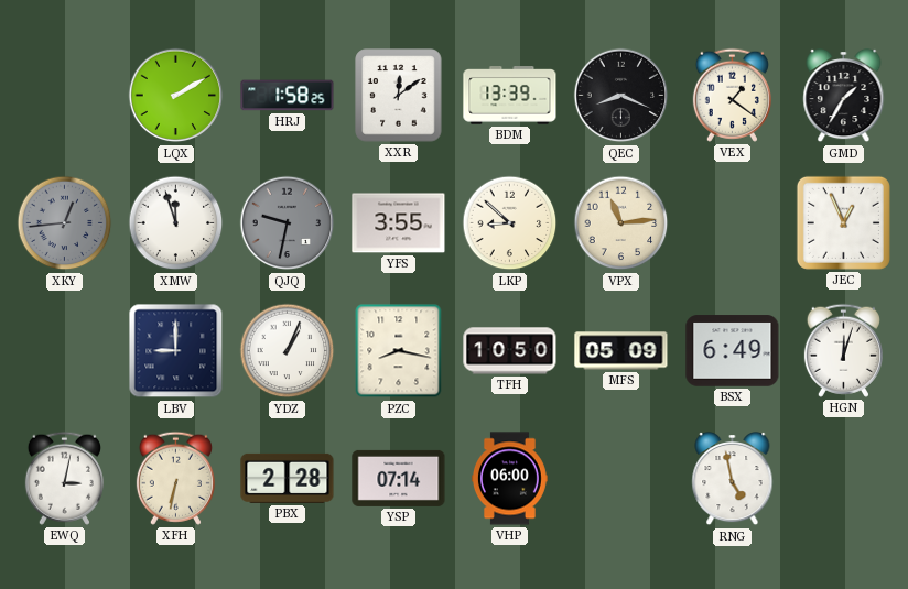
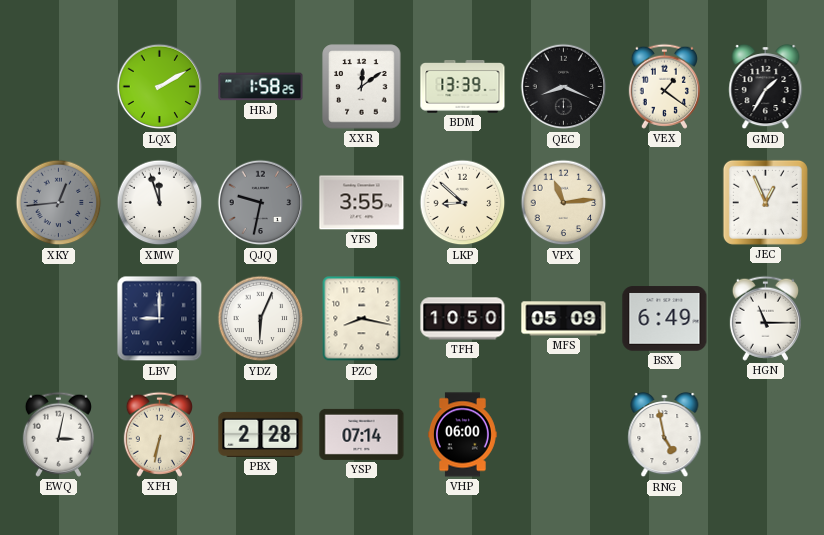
YDZ: 1:04 -> 6:04
HGN: 12:03 -> 11:15
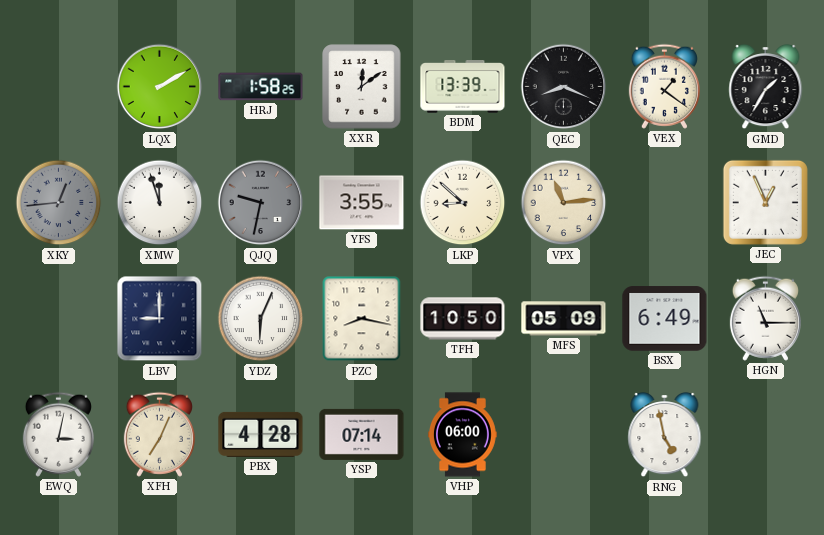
XFH: 6:32 -> 7:04
PBX: 2:28 -> 4:28
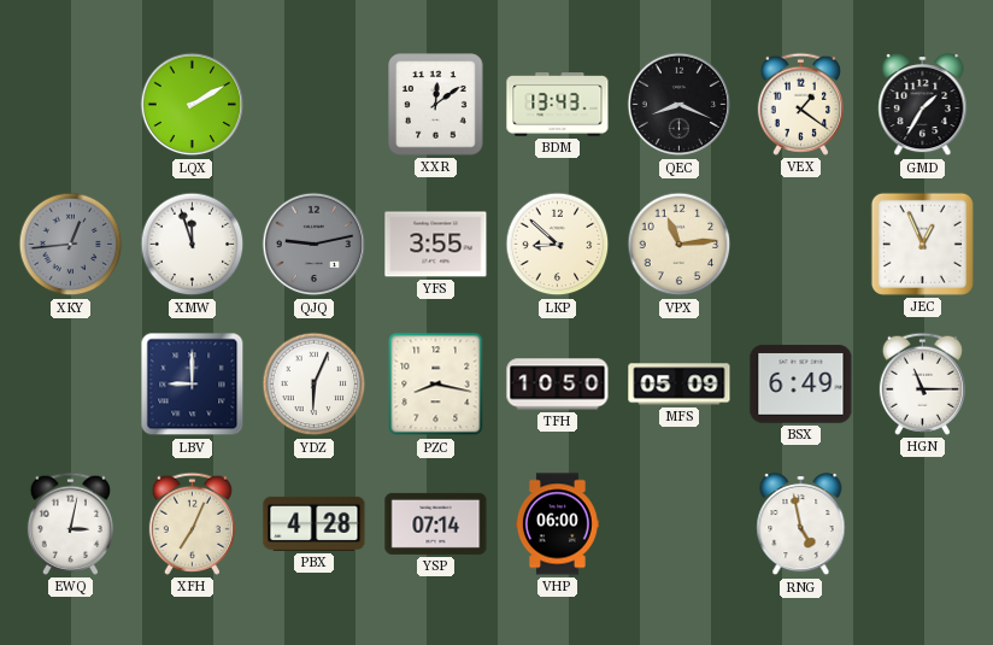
HRJ: 1:58 -> none
BDM: 13:39 -> 13:43
QJQ: 9:32 -> 9:13
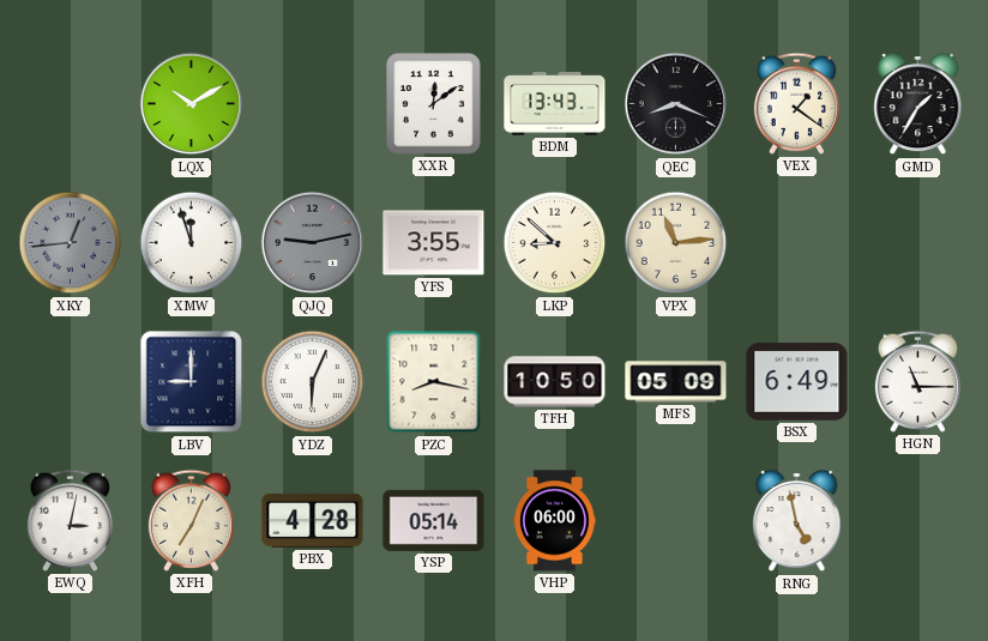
LQX: 2:10 -> 10:10
JEC: 12:56 -> none
YSP: 07:14 -> 05:14
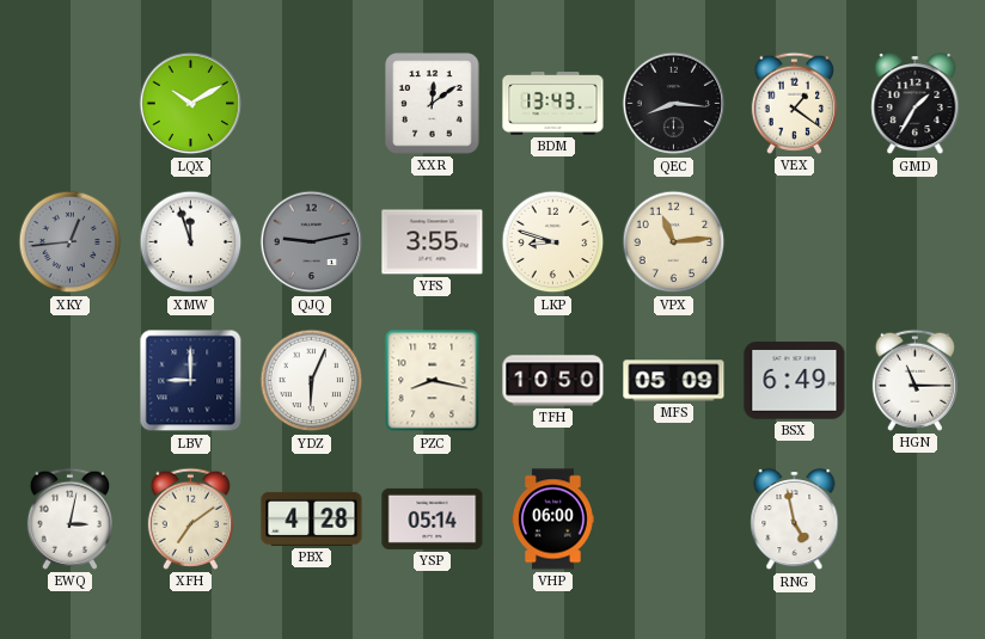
QEC: 8:19 -> 8:16
LKP: 8:52 -> 8:48
XFH: 7:04 -> 7:09
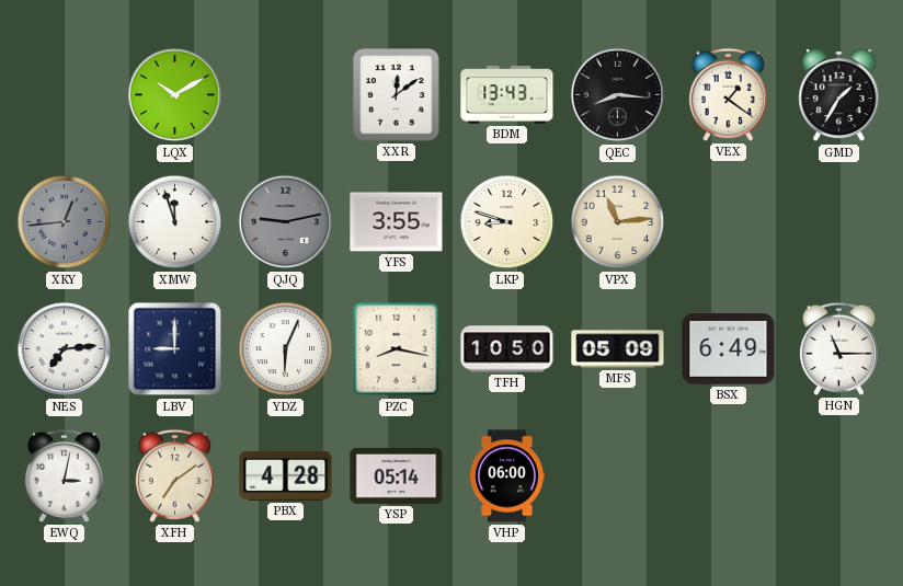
NES: none -> 7:14
RNG: 4:58 -> none
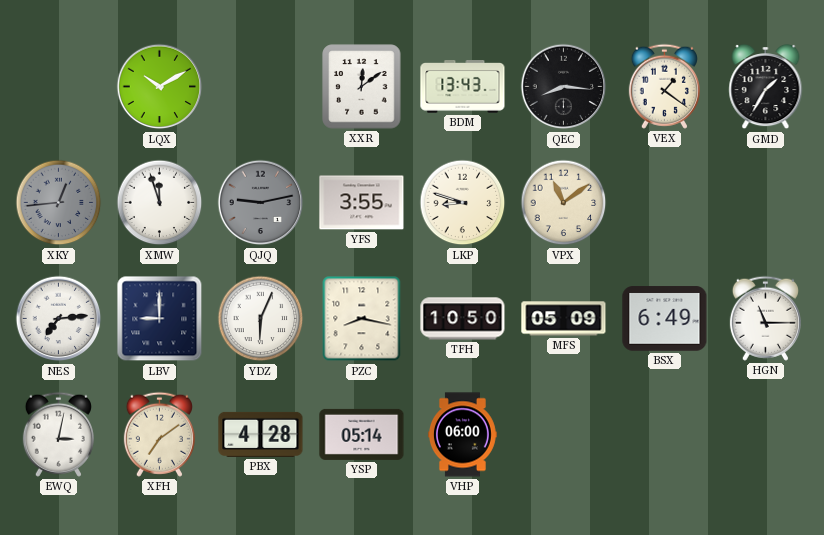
VPX: 11:14 -> 11:09
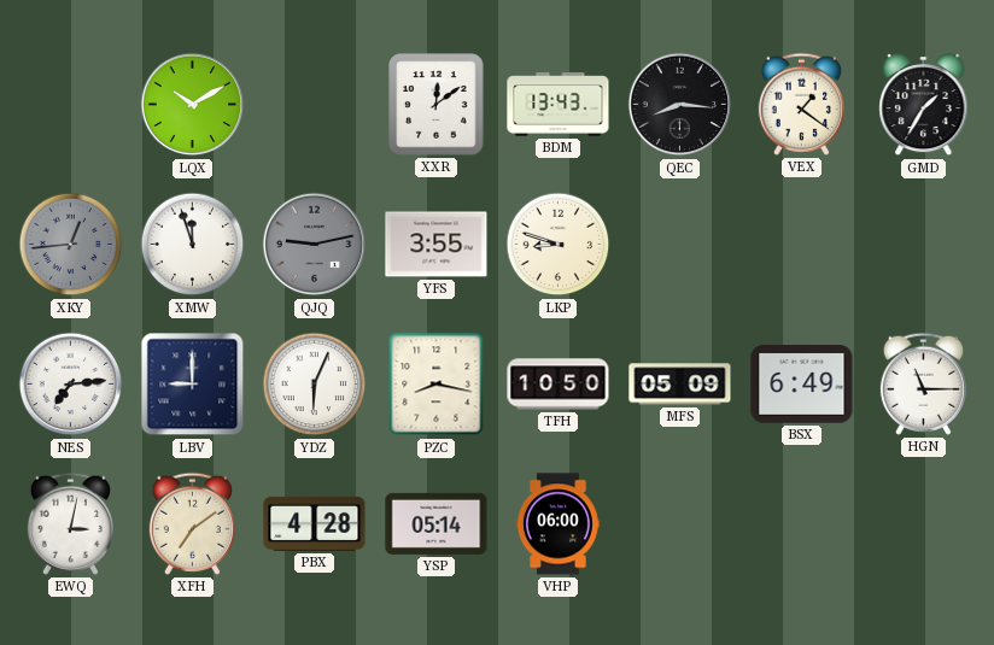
VPX: 11:09 -> none
